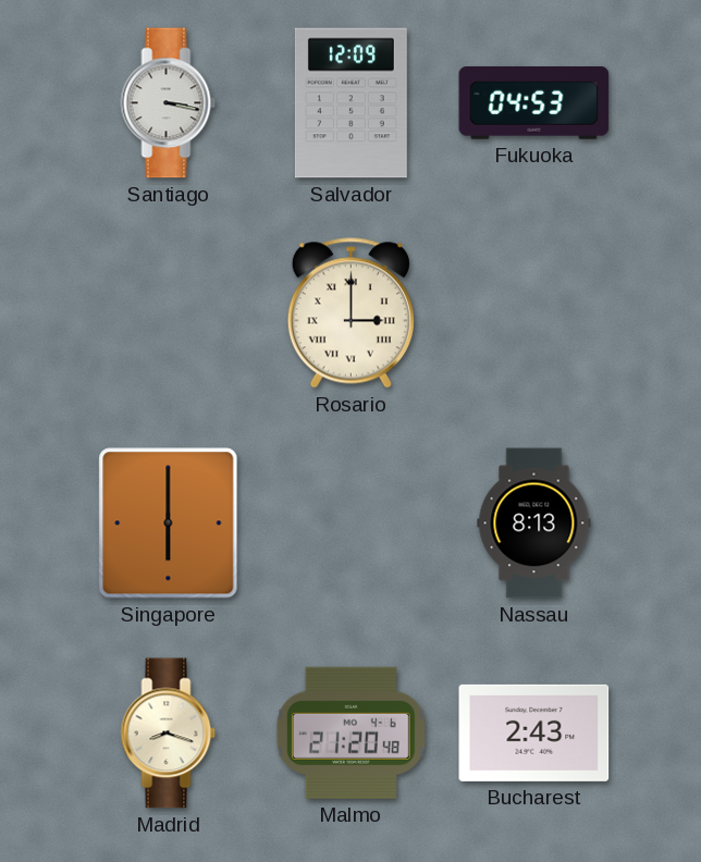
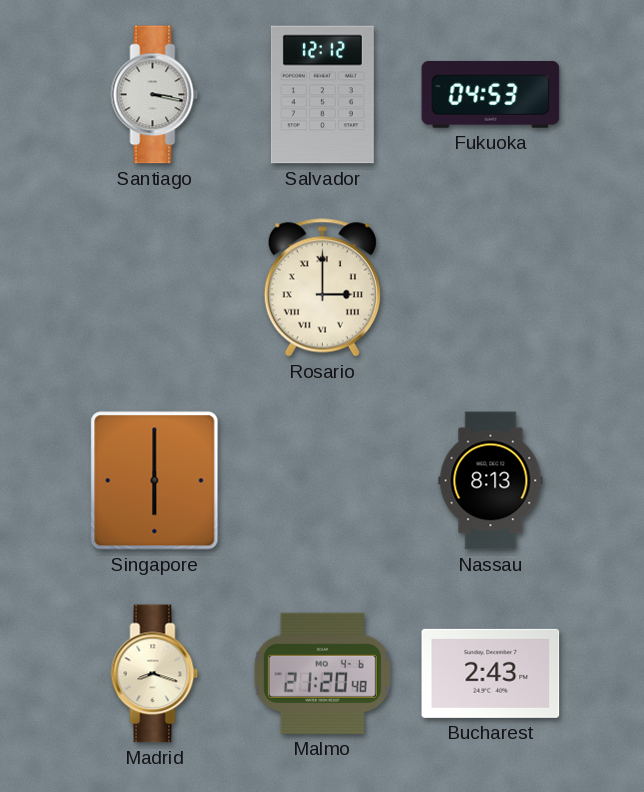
Salvador: 12:09 -> 12:12
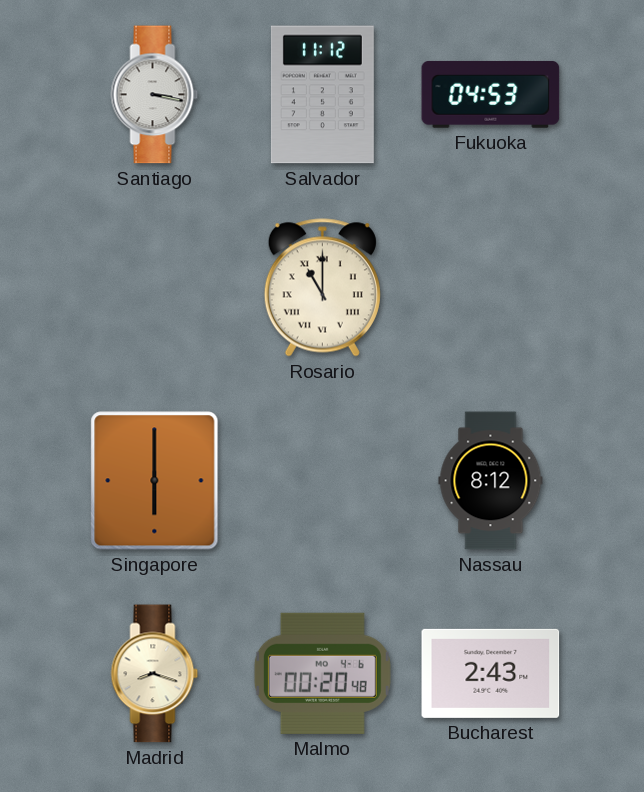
Salvador: 12:12 -> 11:12
Rosario: 3:00 -> 11:00
Nassau: 8:13 -> 8:12
Malmo: 21:20 -> 00:20
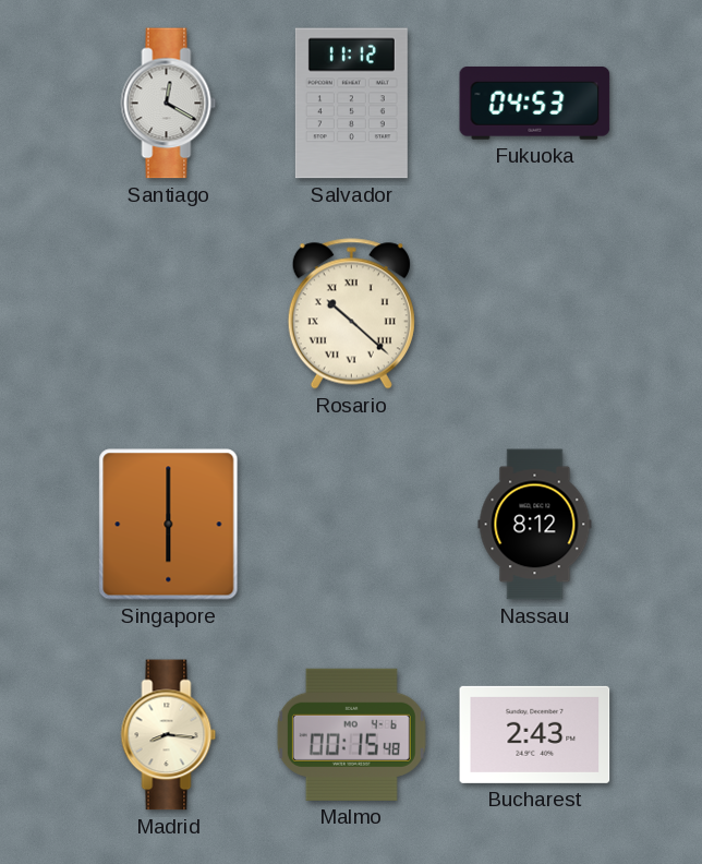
Santiago: 3:17 -> 12:20
Rosario: 11:00 -> 10:22
Madrid: 8:18 -> 8:16
Malmo: 00:20 -> 00:15
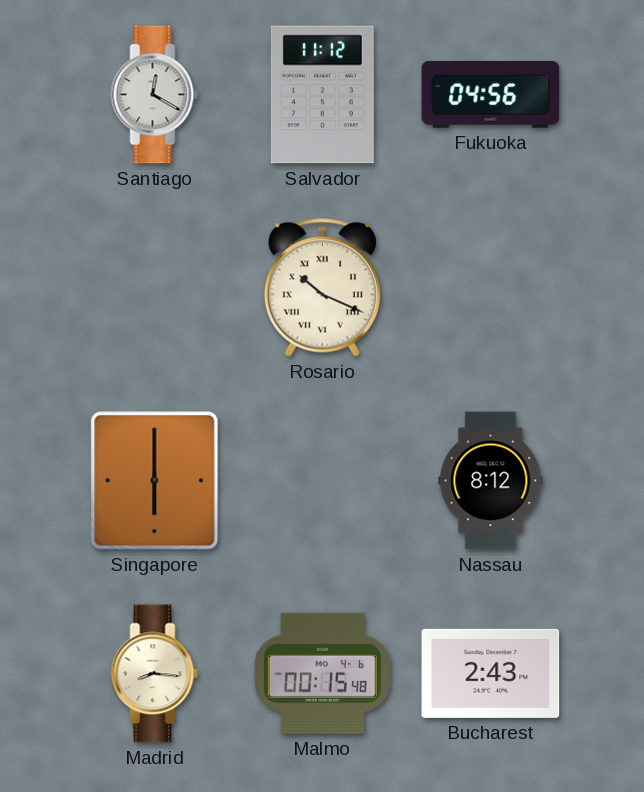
Fukuoka: 04:53 -> 04:56
Rosario: 10:22 -> 10:19
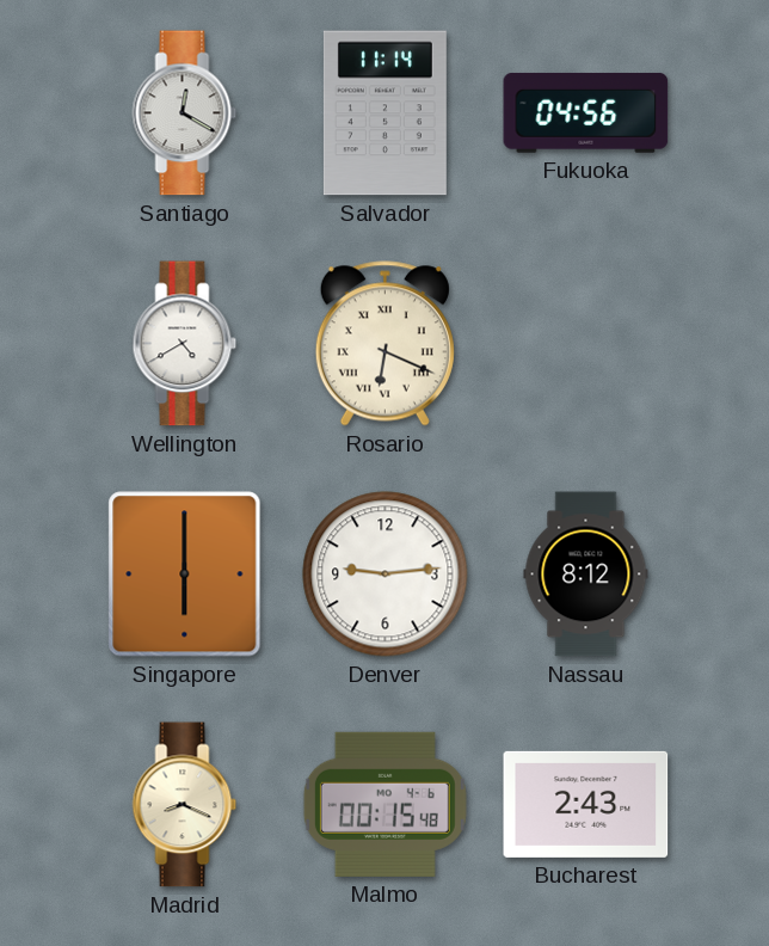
Salvador: 11:12 -> 11:14
Wellington: none -> 4:40
Rosario: 10:19 -> 6:19
Denver: none -> 9:14
Madrid: 8:16 -> 8:19
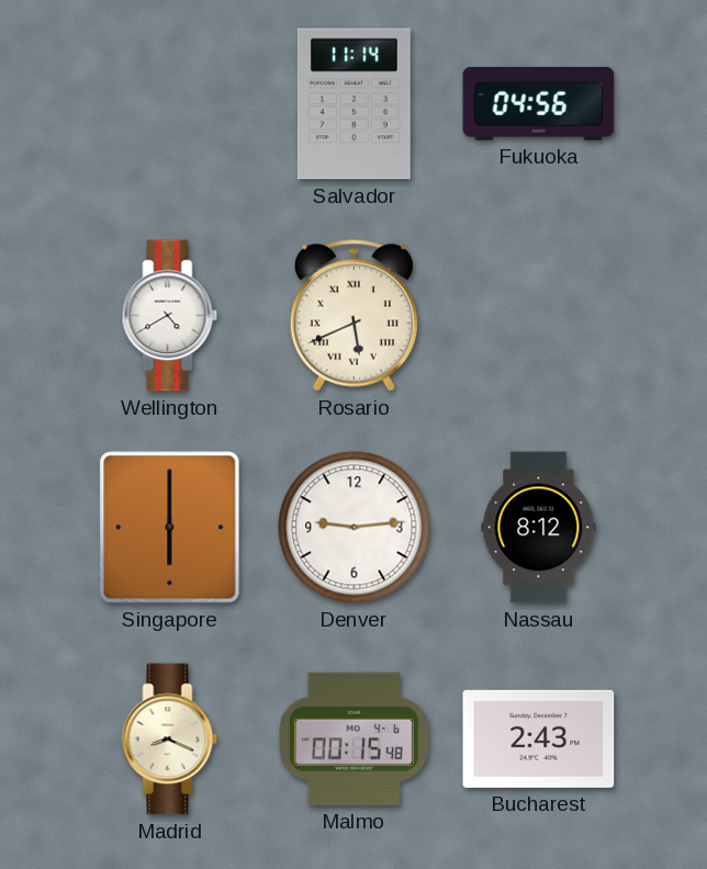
Santiago: 12:20 -> none
Rosario: 6:19 -> 5:41
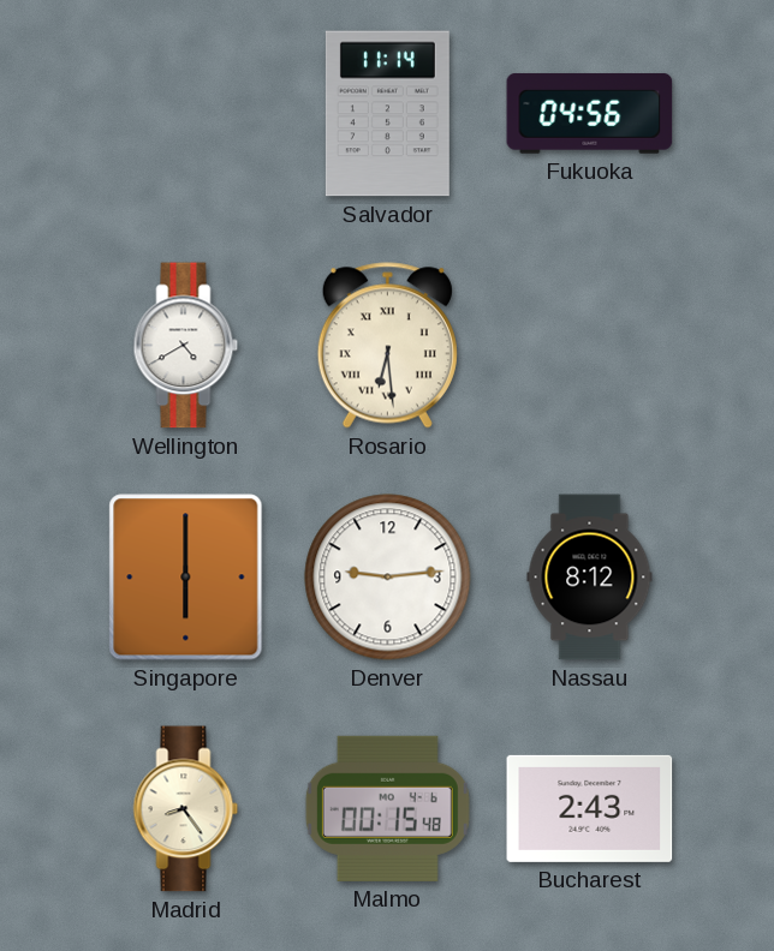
Rosario: 5:41 -> 6:29
Madrid: 8:19 -> 8:24
